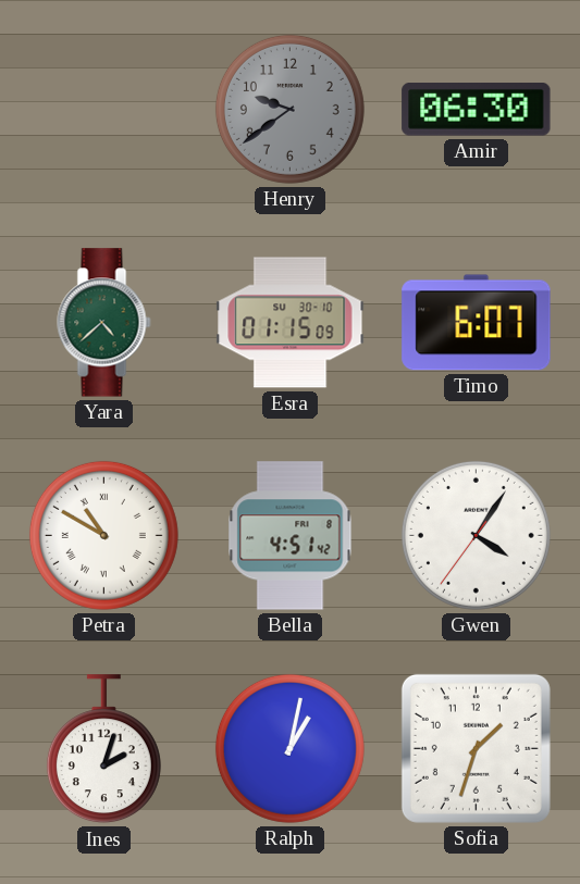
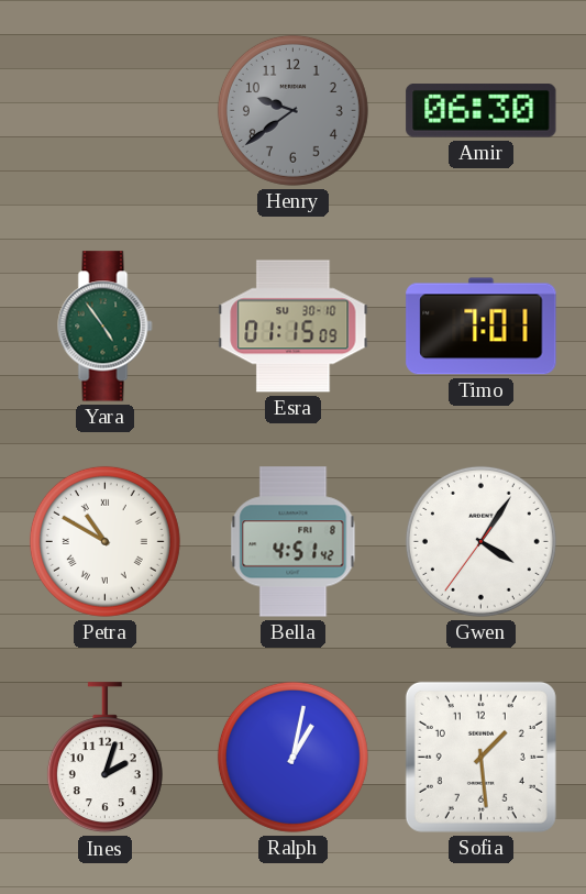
Yara: 4:38 -> 4:54
Timo: 6:07 -> 7:01
Sofia: 1:33 -> 1:29
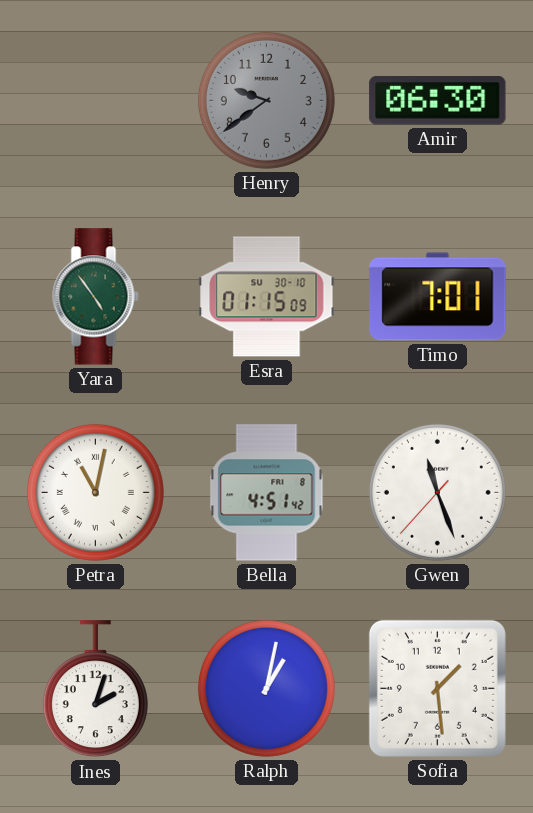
Petra: 10:50 -> 11:02
Gwen: 4:05 -> 11:26
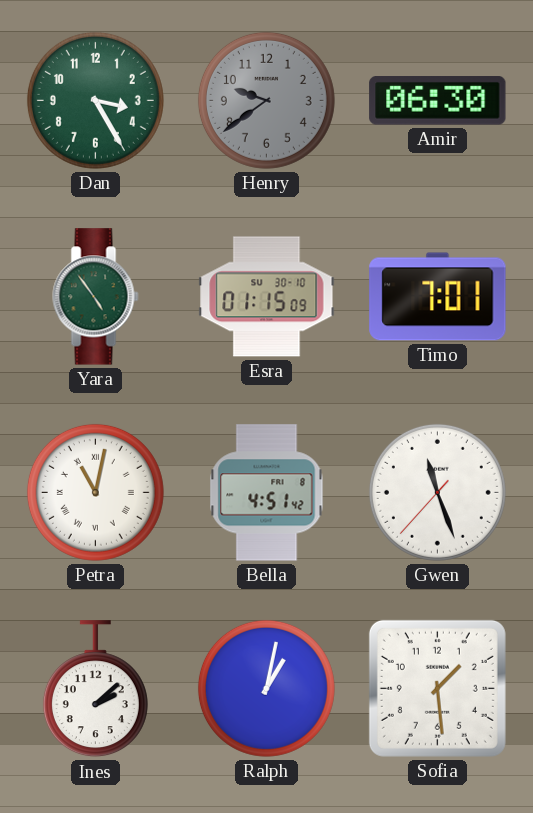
Dan: none -> 3:25
Ines: 2:03 -> 2:08
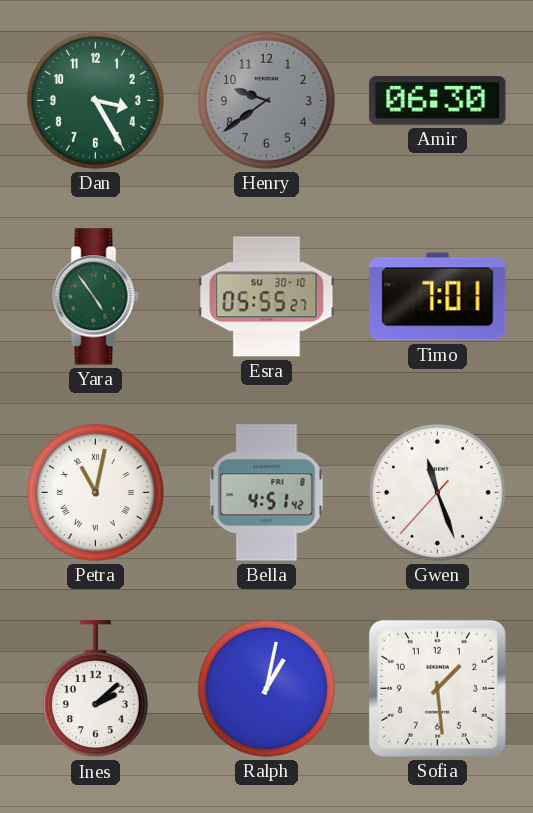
Esra: 01:15 -> 05:55
